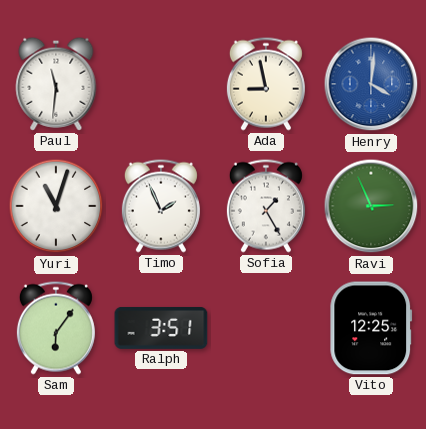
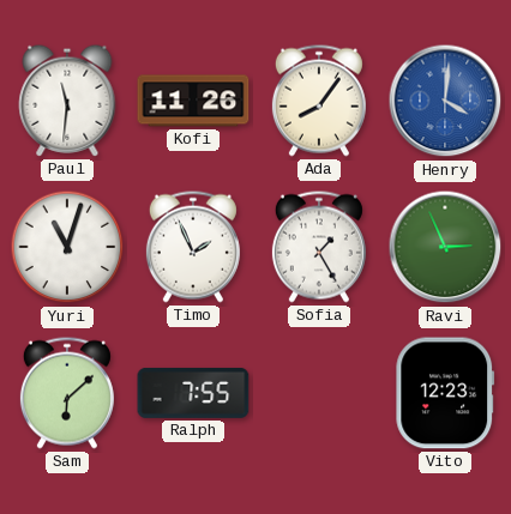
Kofi: none -> 11:26
Ada: 8:58 -> 8:06
Sam: 6:06 -> 6:08
Ralph: 3:51 -> 7:55
Vito: 12:25 -> 12:23
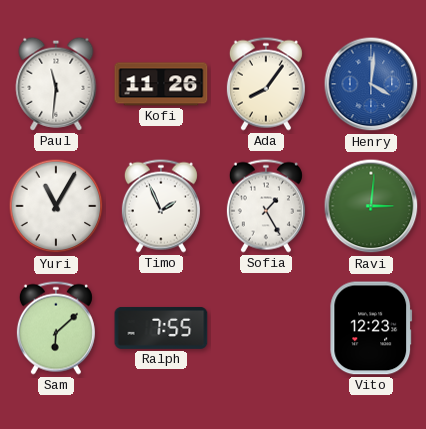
Yuri: 11:03 -> 11:05
Ravi: 2:56 -> 3:01
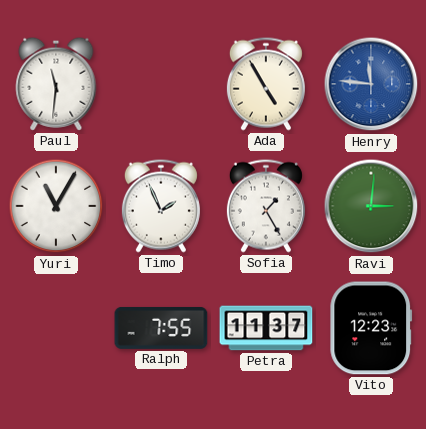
Kofi: 11:26 -> none
Ada: 8:06 -> 4:55
Henry: 4:01 -> 11:46
Sam: 6:08 -> none
Petra: none -> 11:37
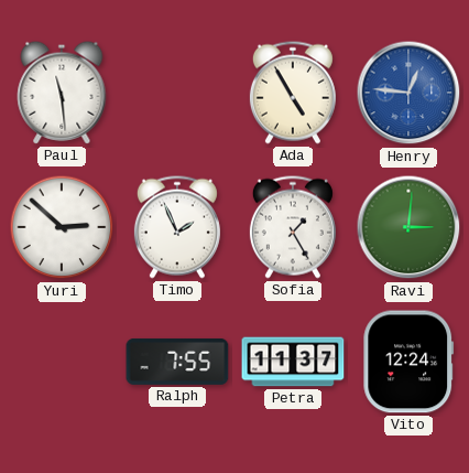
Paul: 11:31 -> 11:29
Henry: 11:46 -> 12:46
Yuri: 11:05 -> 2:52
Vito: 12:23 -> 12:24
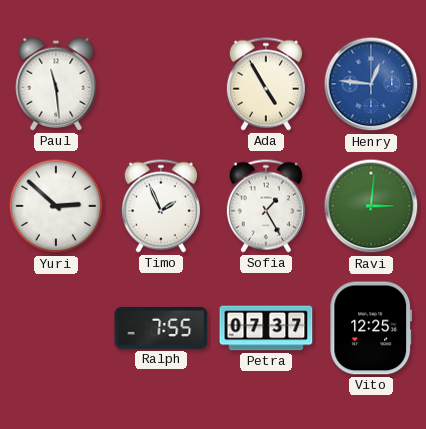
Petra: 11:37 -> 07:37
Vito: 12:24 -> 12:25
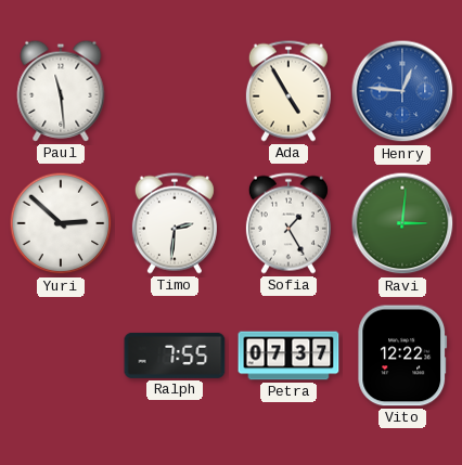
Timo: 1:56 -> 2:31
Vito: 12:25 -> 12:22
